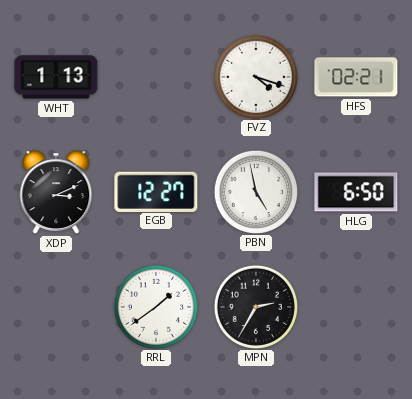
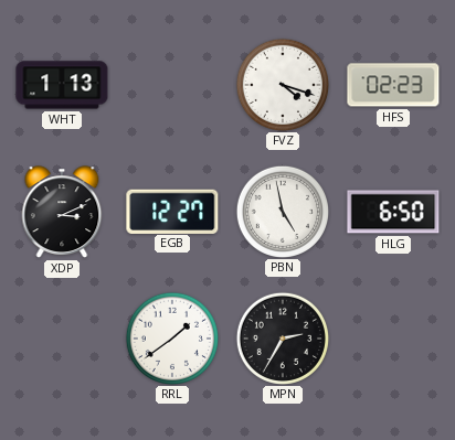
HFS: 02:21 -> 02:23
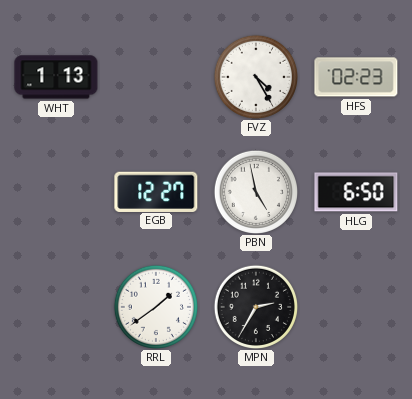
FVZ: 4:18 -> 4:25
XDP: 3:11 -> none
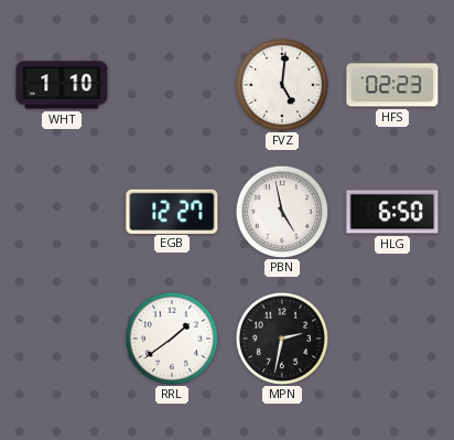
WHT: 1:13 -> 1:10
FVZ: 4:25 -> 5:01
MPN: 2:35 -> 2:32
